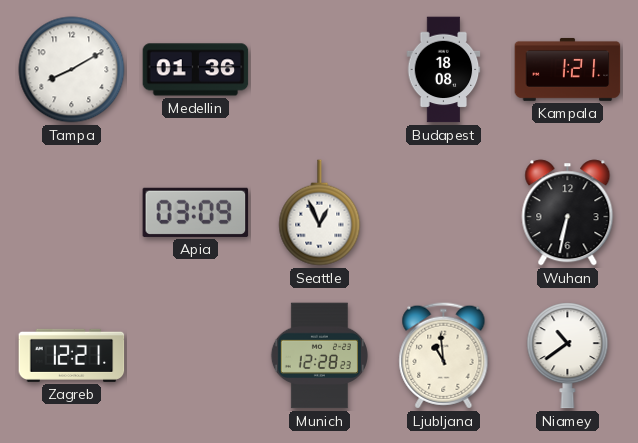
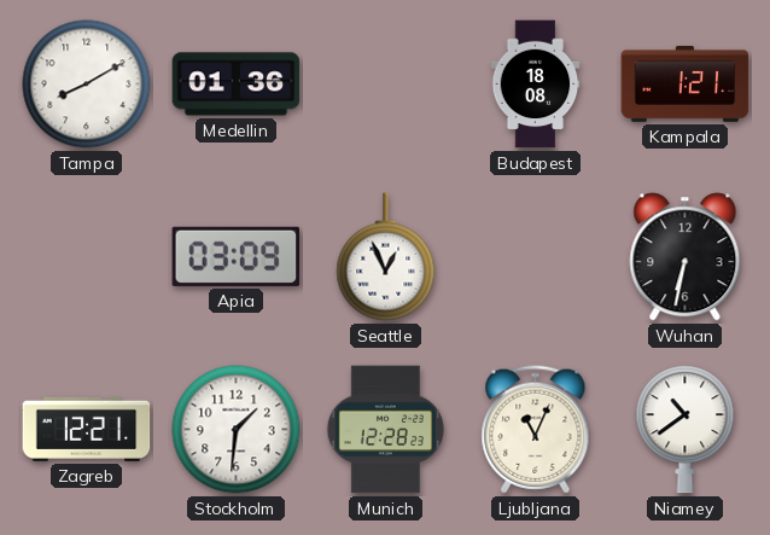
Stockholm: none -> 1:31
Ljubljana: 10:59 -> 11:04
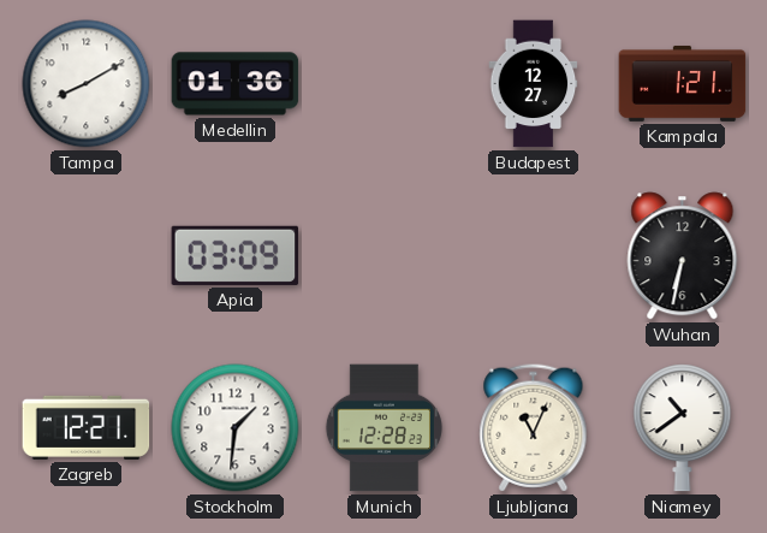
Budapest: 18:08 -> 12:27
Seattle: 12:56 -> none
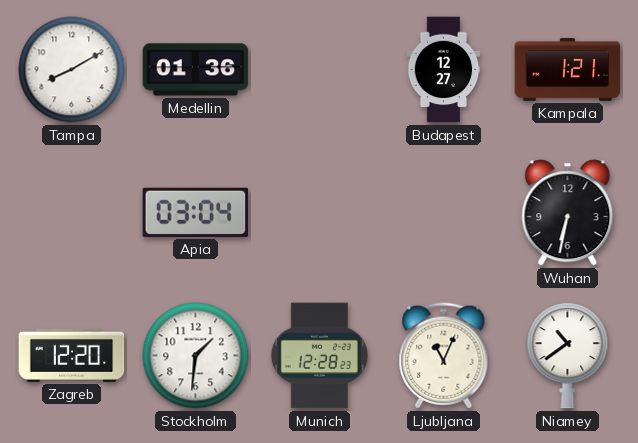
Apia: 03:09 -> 03:04
Zagreb: 12:21 -> 12:20
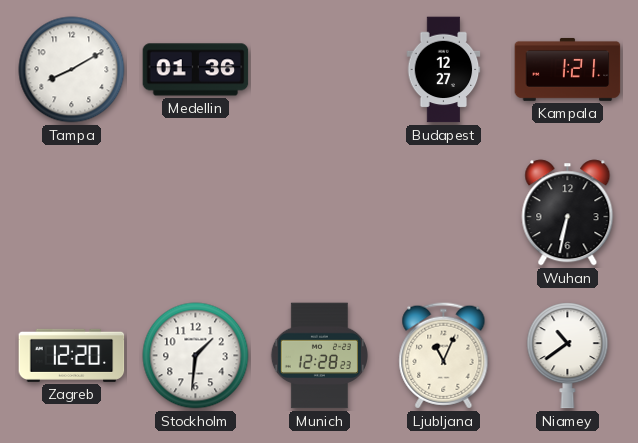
Apia: 03:04 -> none
